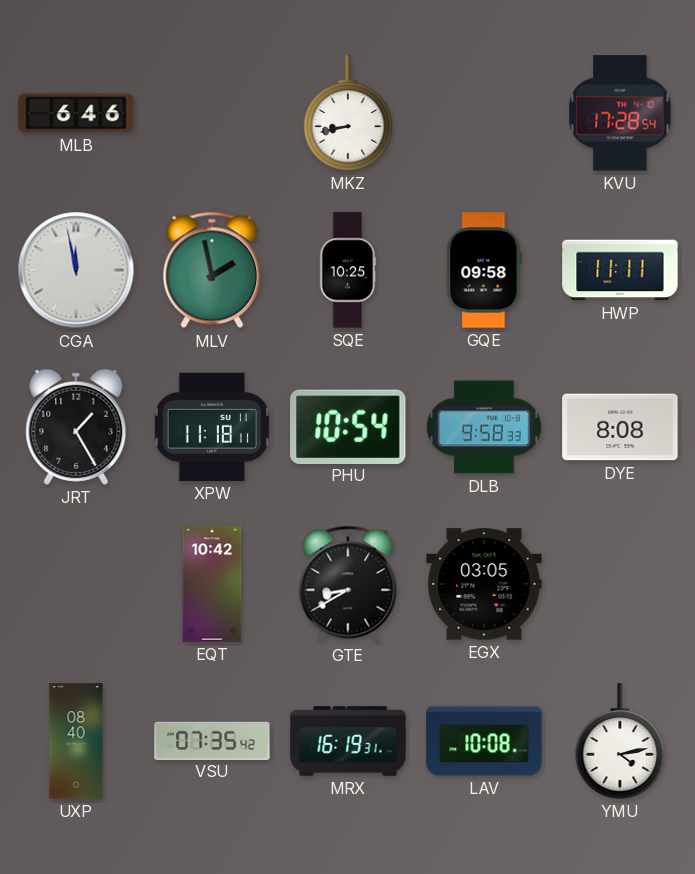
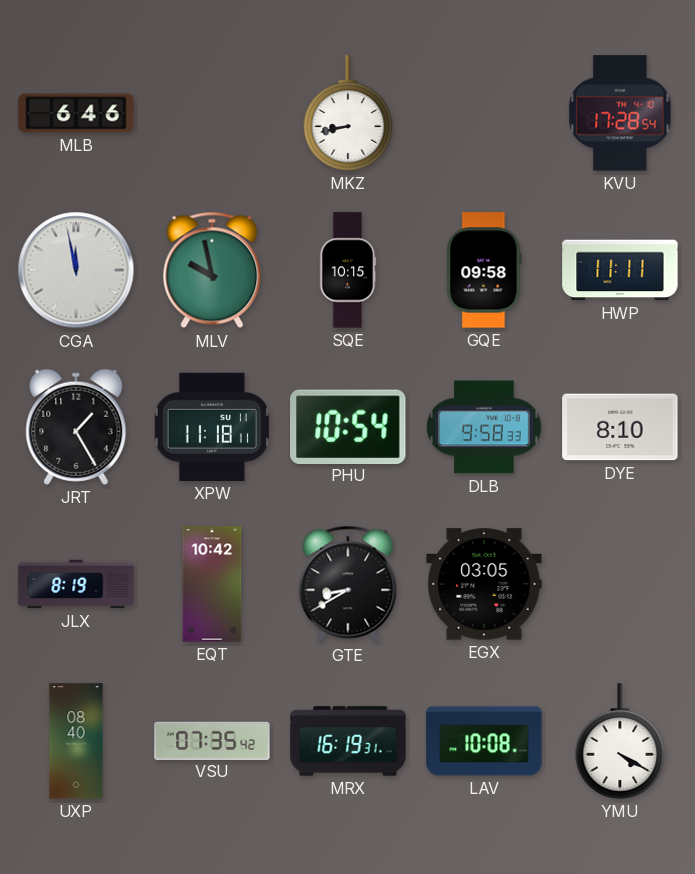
MLV: 1:58 -> 9:58
SQE: 10:25 -> 10:15
DYE: 8:08 -> 8:10
JLX: none -> 8:19
YMU: 4:13 -> 4:20
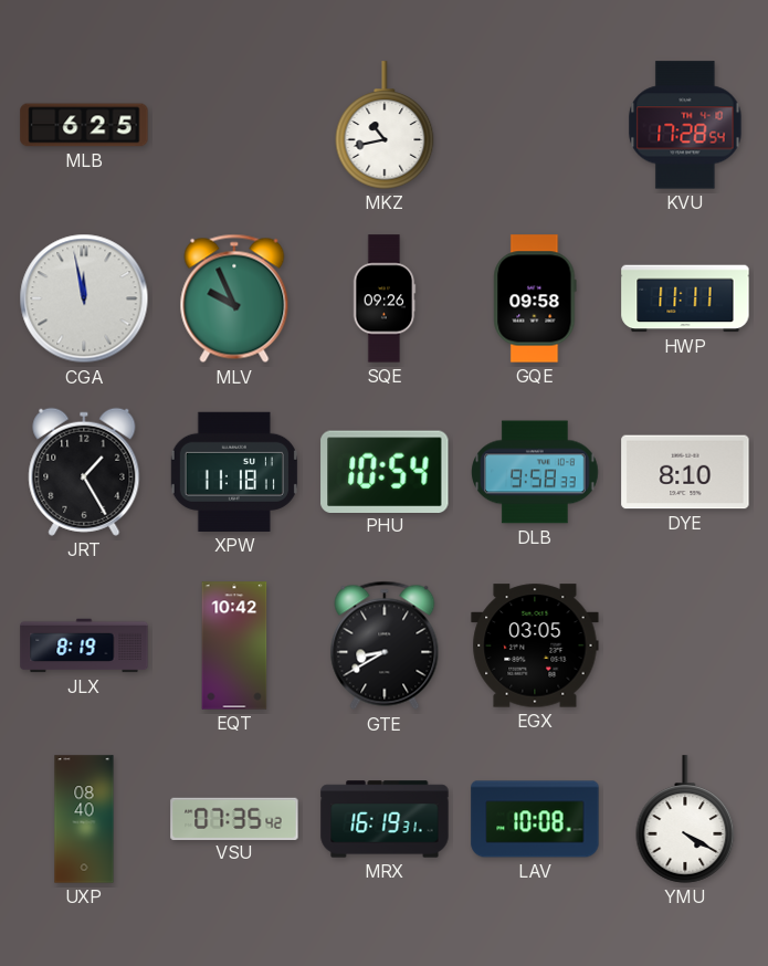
MLB: 6:46 -> 6:25
MKZ: 8:43 -> 10:43
MLV: 9:58 -> 9:56
SQE: 10:15 -> 09:26
